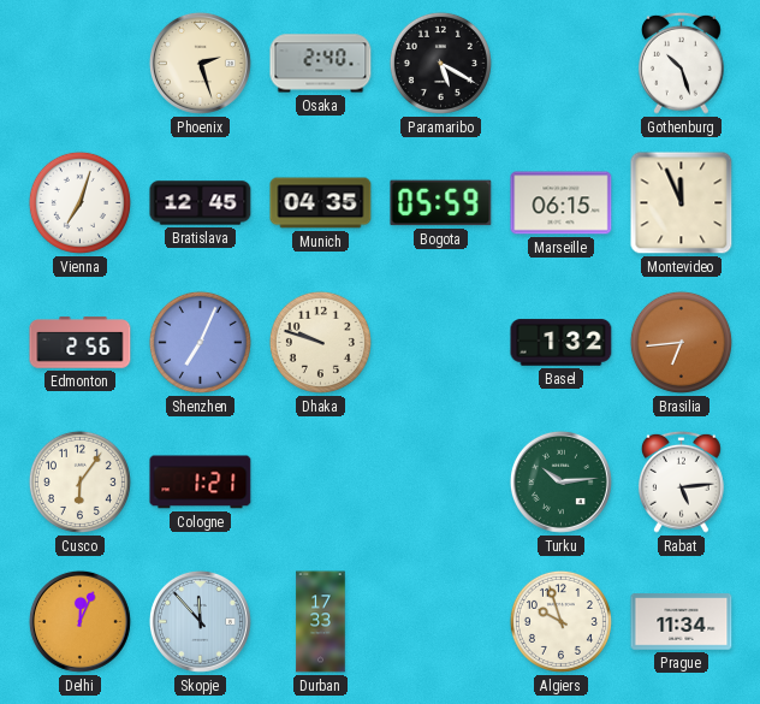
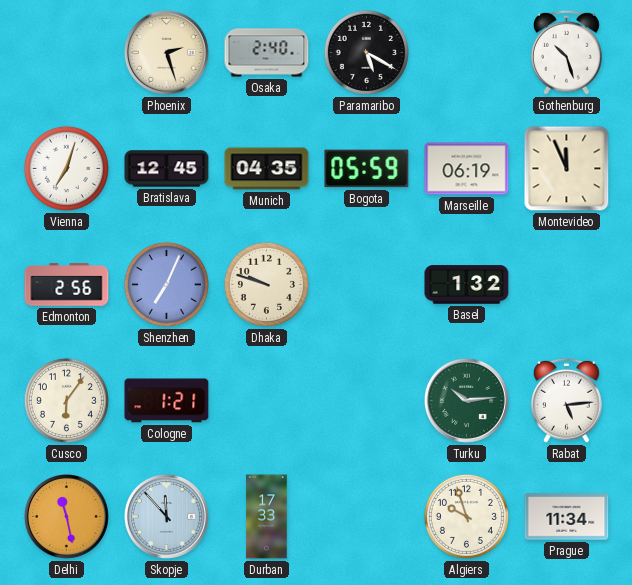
Marseille: 06:15 -> 06:19
Brasilia: 6:44 -> none
Delhi: 12:04 -> 11:28
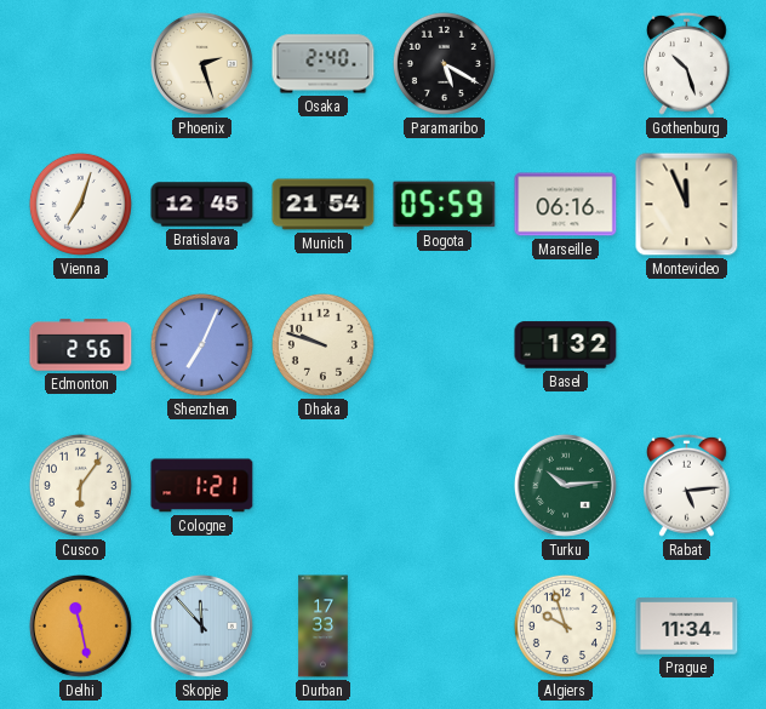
Munich: 04:35 -> 21:54
Marseille: 06:19 -> 06:16
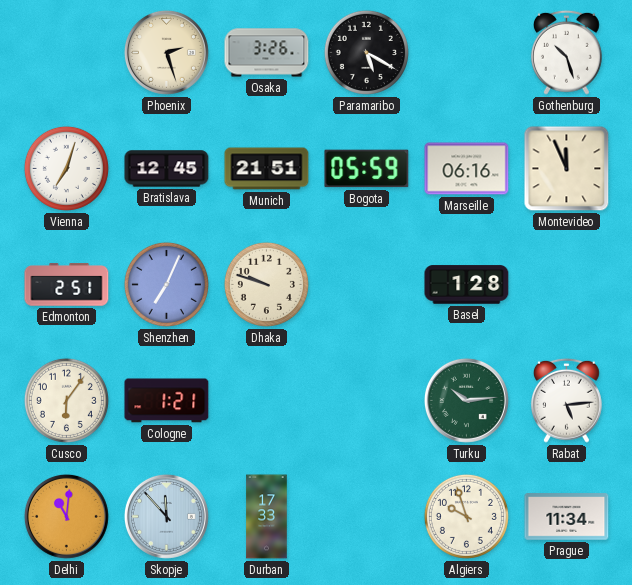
Osaka: 2:40 -> 3:26
Munich: 21:54 -> 21:51
Edmonton: 2:56 -> 2:51
Basel: 1:32 -> 1:28
Delhi: 11:28 -> 11:01
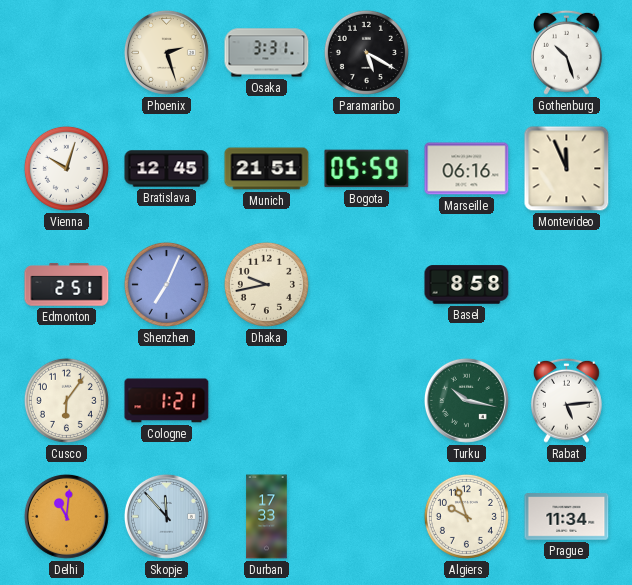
Osaka: 3:26 -> 3:31
Vienna: 7:03 -> 10:03
Dhaka: 9:48 -> 9:43
Basel: 1:28 -> 8:58
Turku: 10:14 -> 10:17
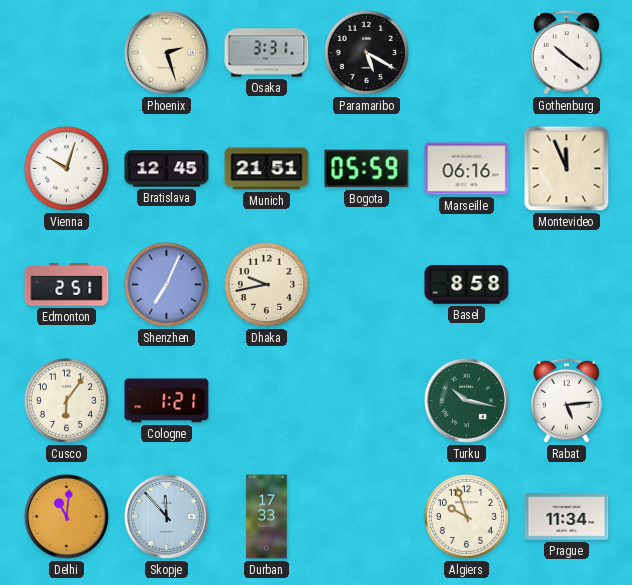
Gothenburg: 10:27 -> 10:21
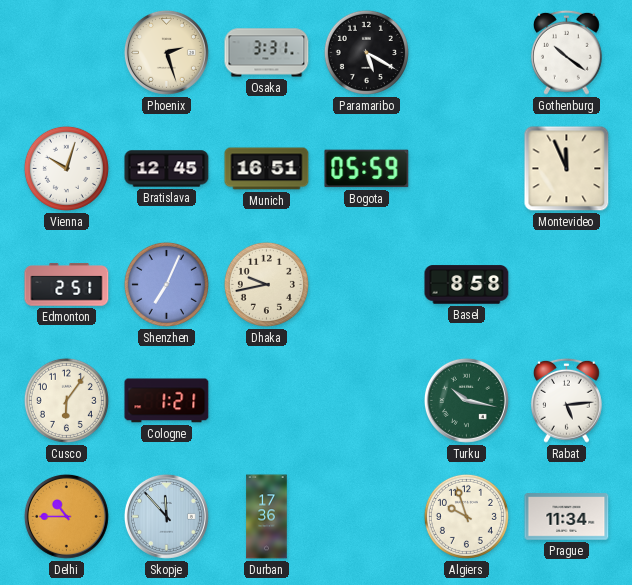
Munich: 21:51 -> 16:51
Marseille: 06:16 -> none
Delhi: 11:01 -> 10:45
Durban: 17:33 -> 17:36
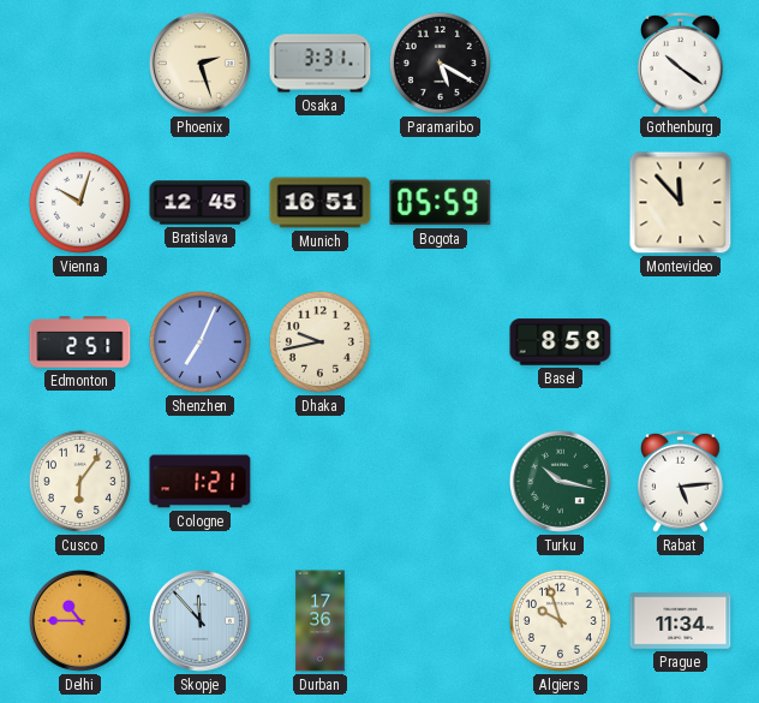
Montevideo: 11:56 -> 11:53
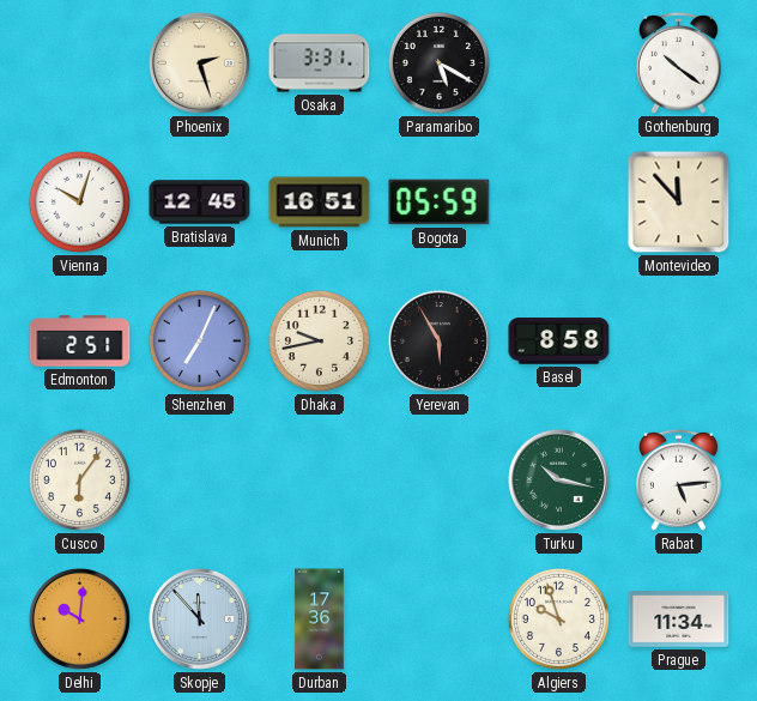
Yerevan: none -> 5:55
Cologne: 1:21 -> none
Delhi: 10:45 -> 10:01
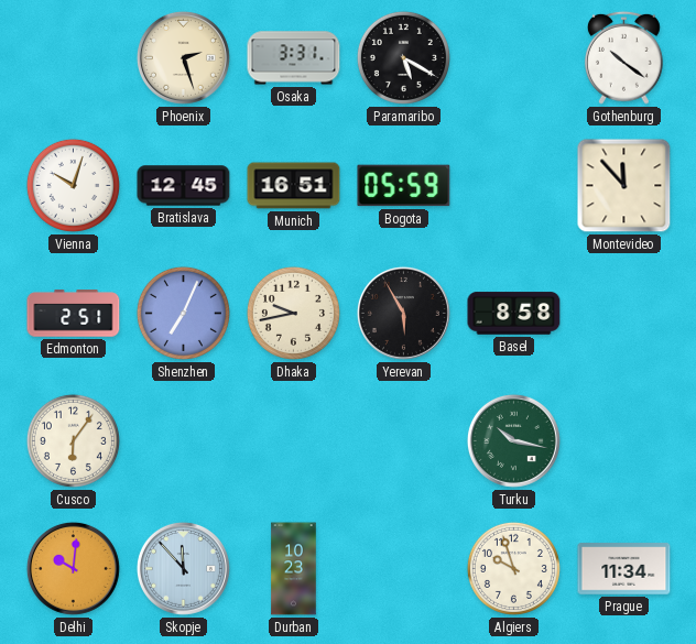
Rabat: 5:14 -> none
Durban: 17:36 -> 10:23
